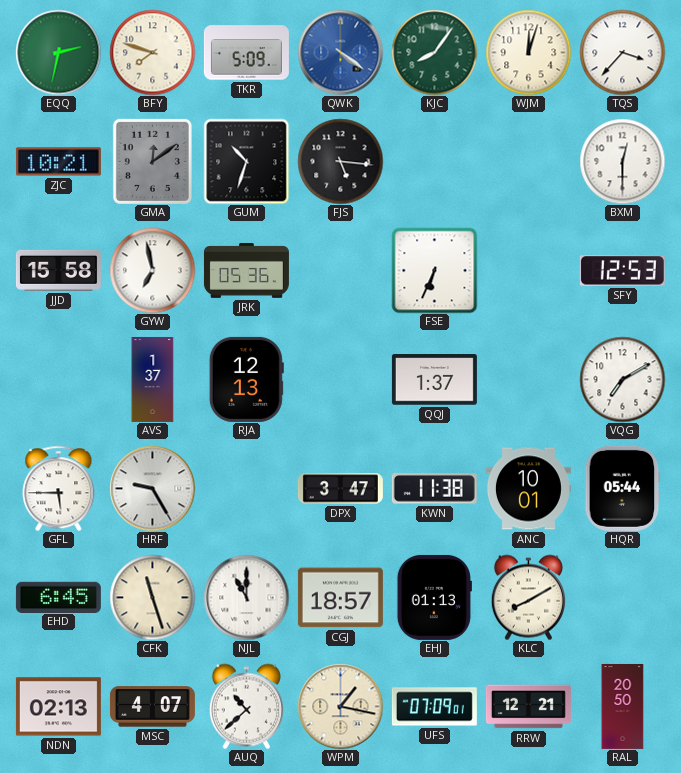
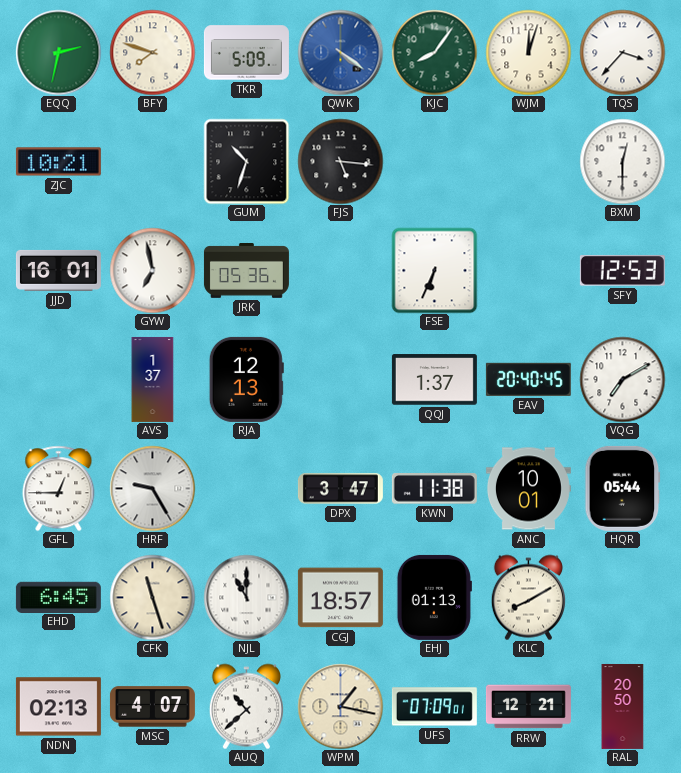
GMA: 12:09 -> none
JJD: 15:58 -> 16:01
EAV: none -> 20:40
GFL: 5:45 -> 12:45
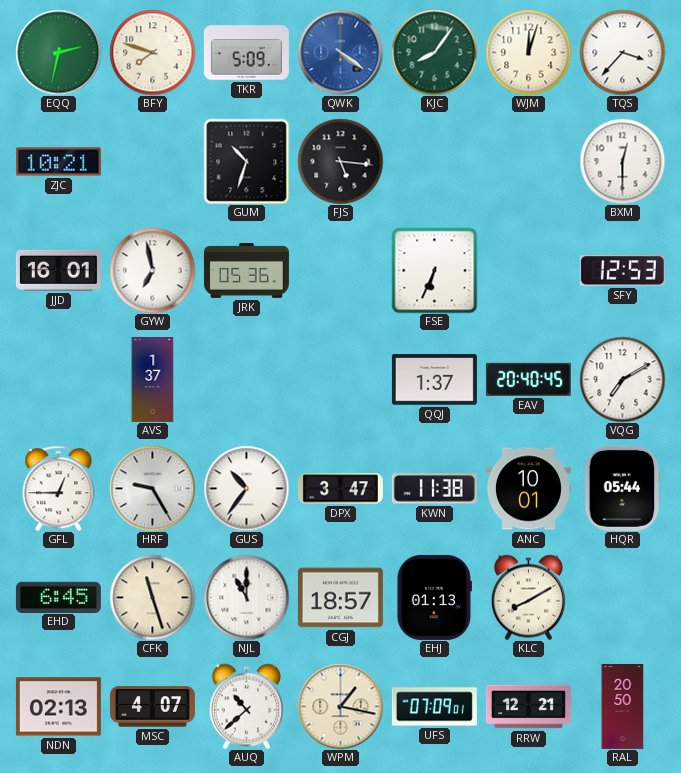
RJA: 12:13 -> none
GUS: none -> 10:36
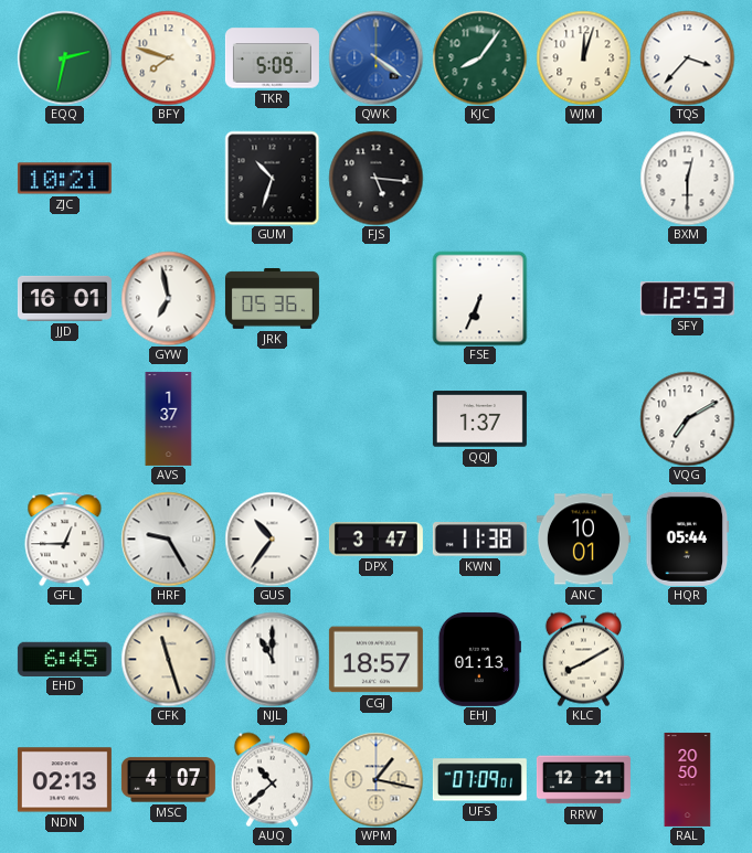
EAV: 20:40 -> none
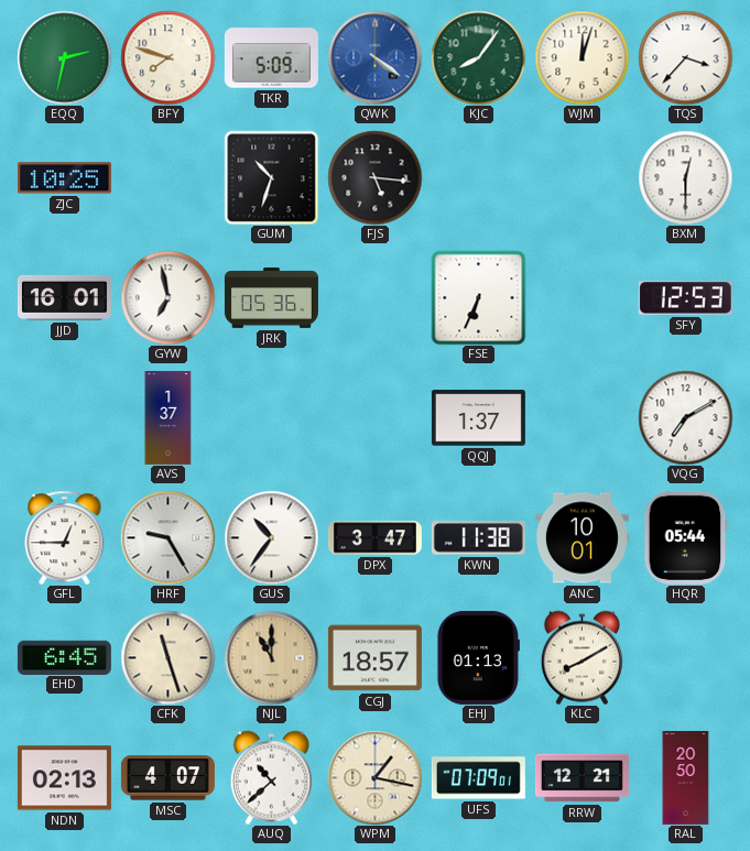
ZJC: 10:21 -> 10:25
NJL dial: white -> champagne
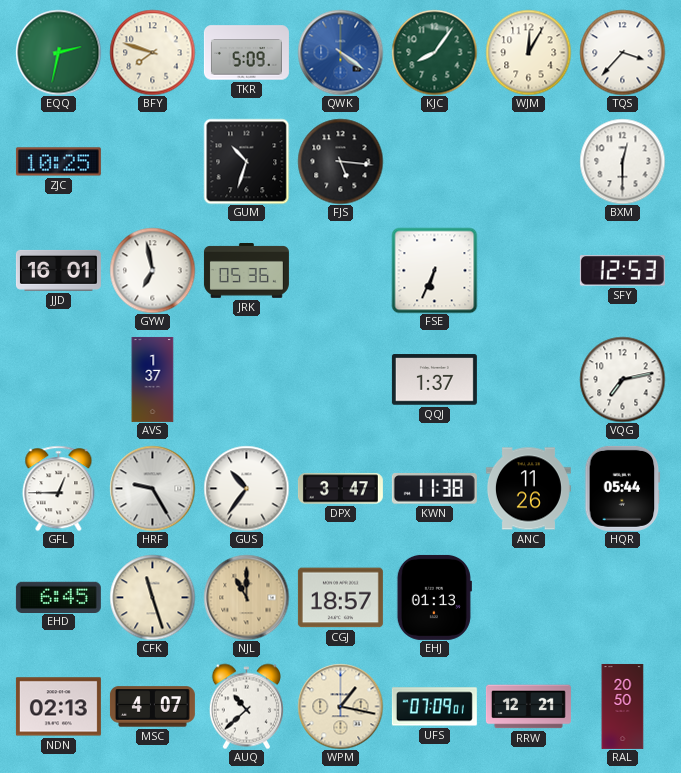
WJM: 12:03 -> 12:05
VQG: 7:10 -> 7:13
ANC: 10:01 -> 11:26
KLC: 8:10 -> none
